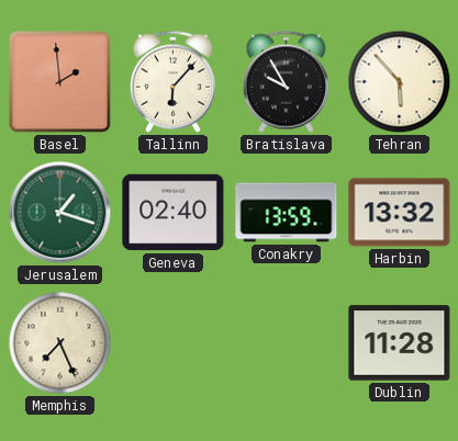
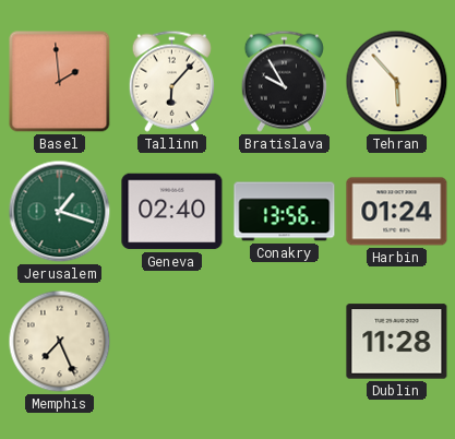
Conakry: 13:59 -> 13:56
Harbin: 13:32 -> 01:24
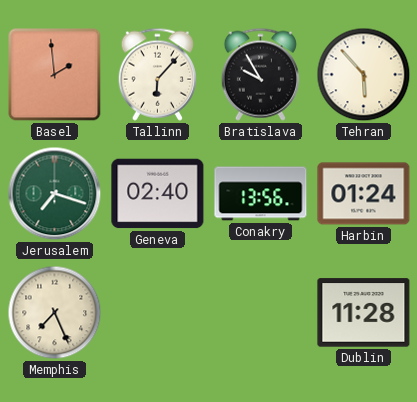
Jerusalem: 1:18 -> 7:18
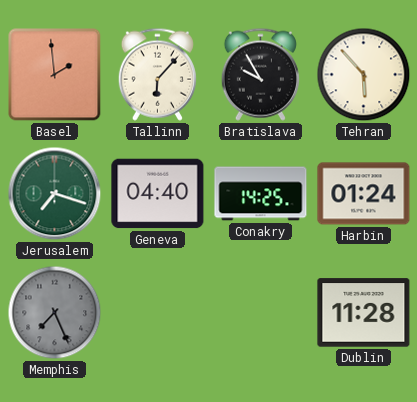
Geneva: 02:40 -> 04:40
Conakry: 13:56 -> 14:25
Memphis dial: cream -> grey
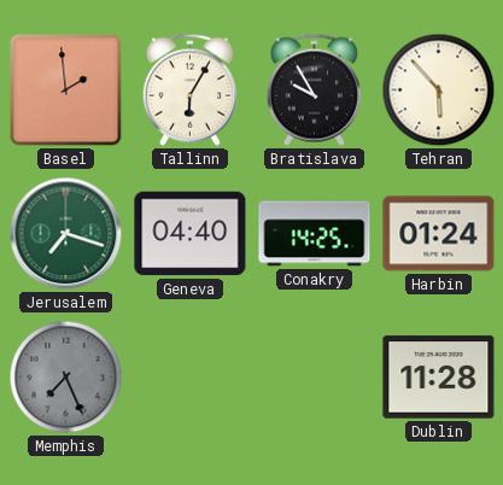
Tallinn: 6:07 -> 6:05
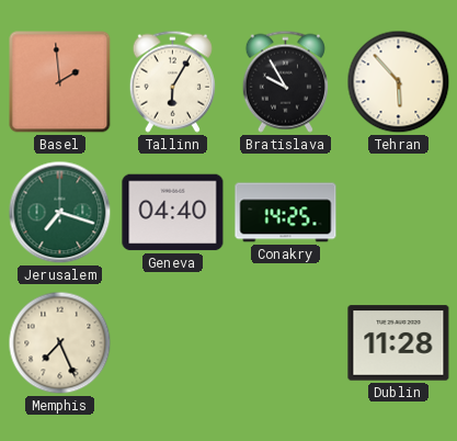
Harbin: 01:24 -> none
Memphis dial: grey -> cream
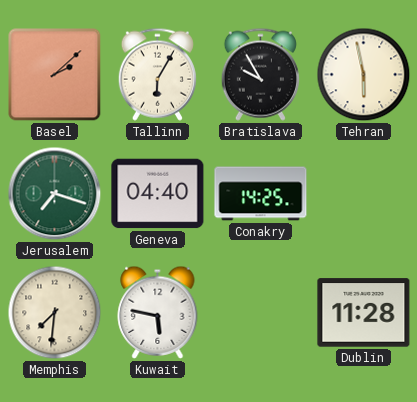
Basel: 1:59 -> 2:08
Tehran: 5:53 -> 5:58
Memphis: 7:26 -> 7:31
Kuwait: none -> 5:47
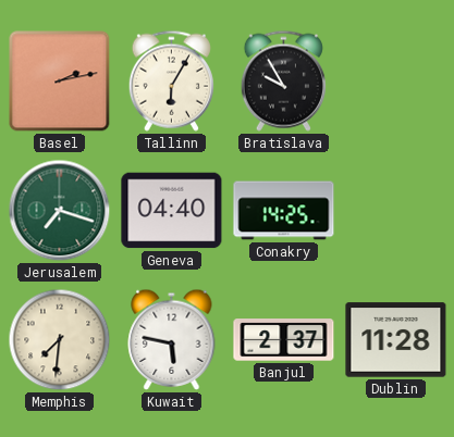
Basel: 2:08 -> 2:13
Tehran: 5:58 -> none
Banjul: none -> 2:37
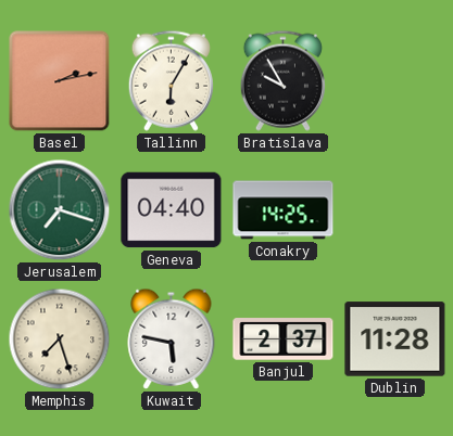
Memphis: 7:31 -> 7:27
